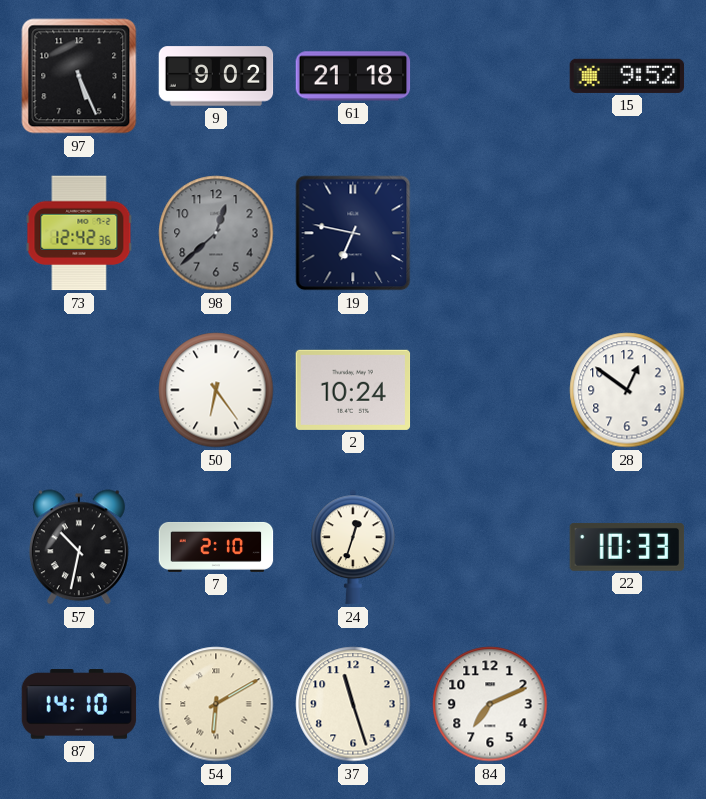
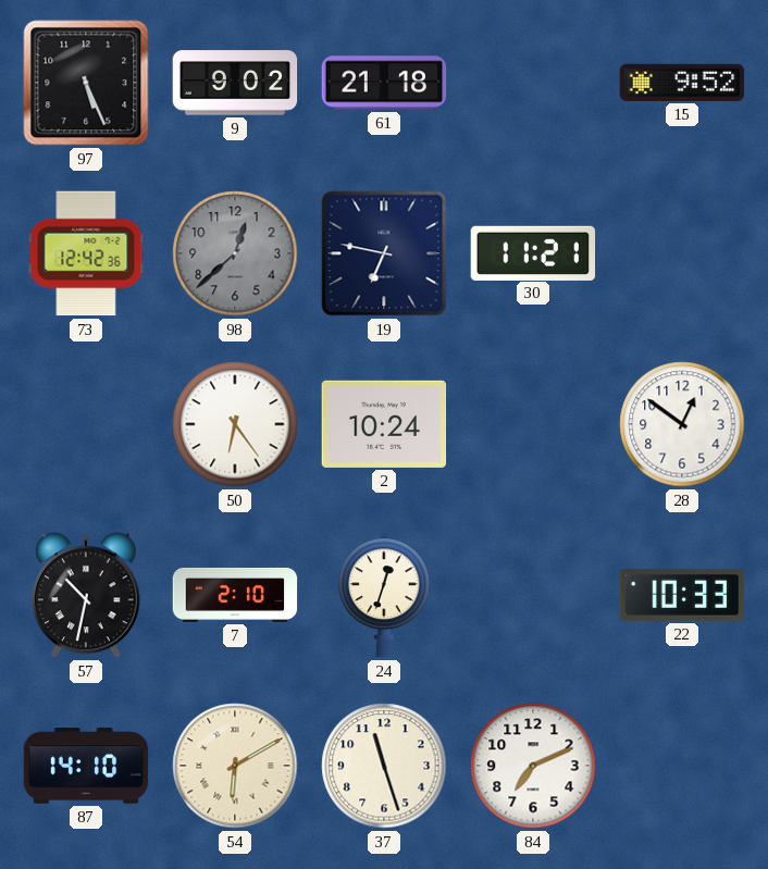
30: none -> 11:21
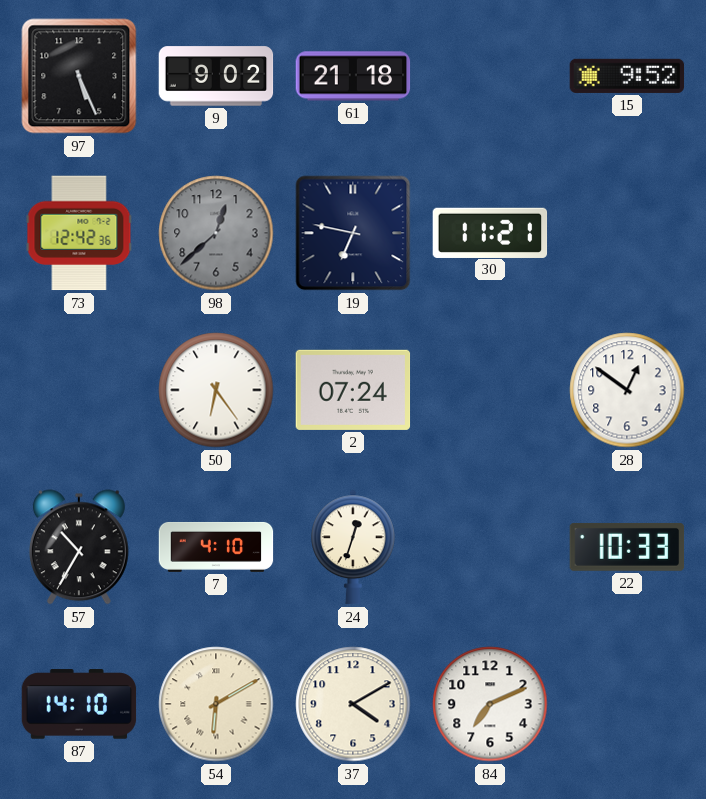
2: 10:24 -> 07:24
57: 10:32 -> 10:35
7: 2:10 -> 4:10
37: 11:27 -> 4:10
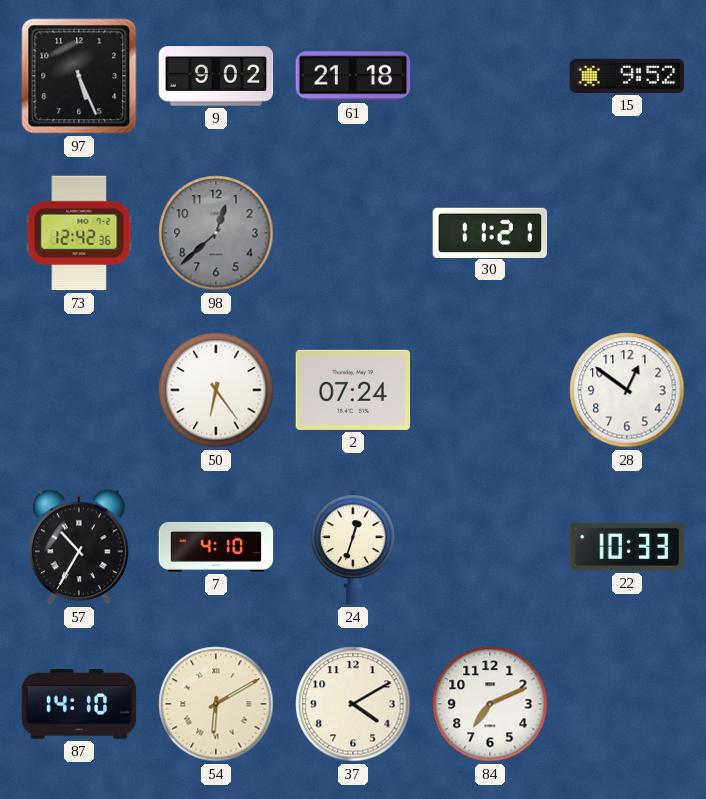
19: 6:47 -> none
